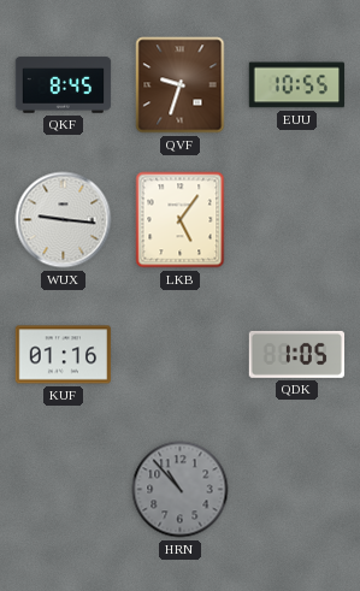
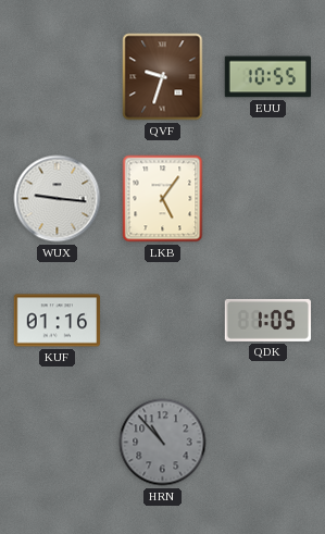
QKF: 8:45 -> none
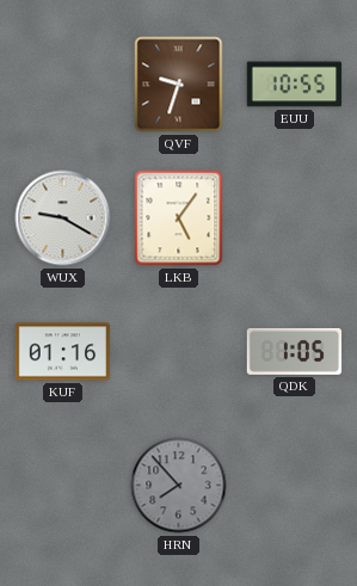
WUX: 9:16 -> 9:20
HRN: 10:53 -> 7:53
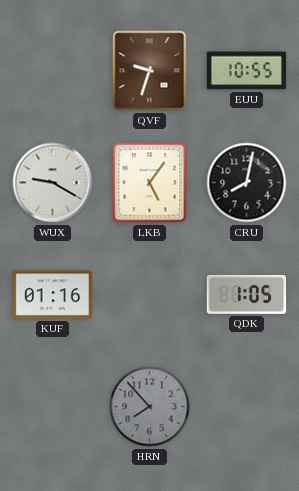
CRU: none -> 8:02
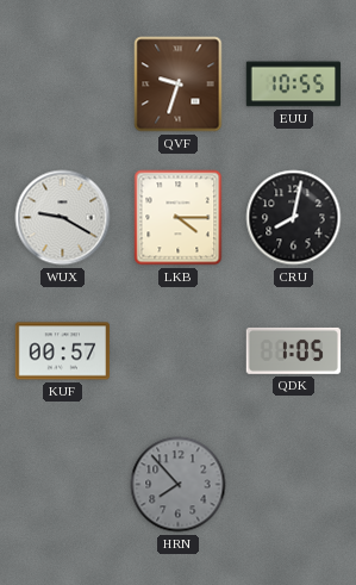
LKB: 5:06 -> 4:15
KUF: 01:16 -> 00:57
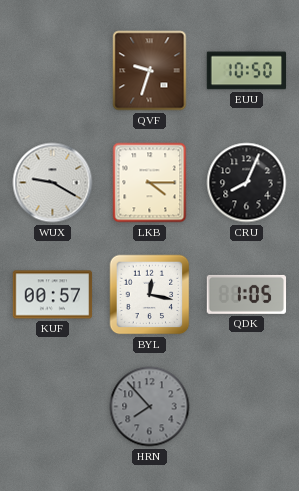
EUU: 10:55 -> 10:50
CRU: 8:02 -> 8:04
BYL: none -> 12:17
